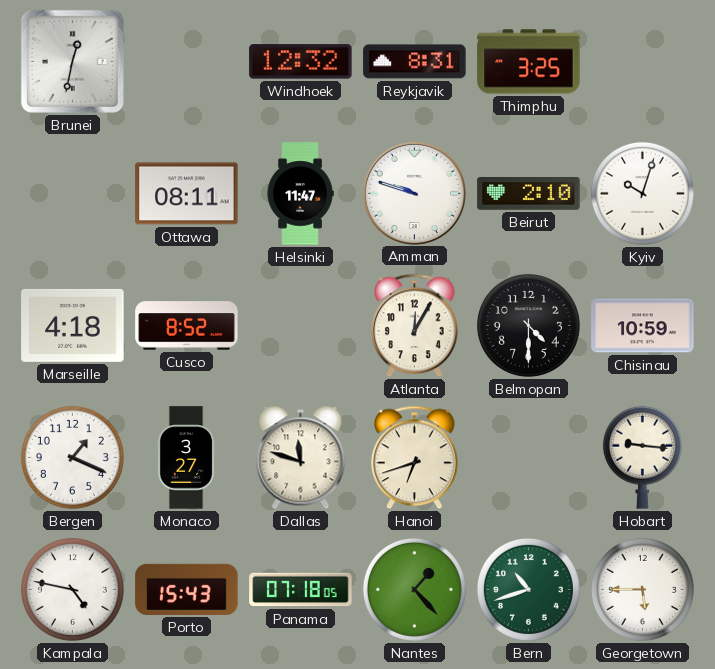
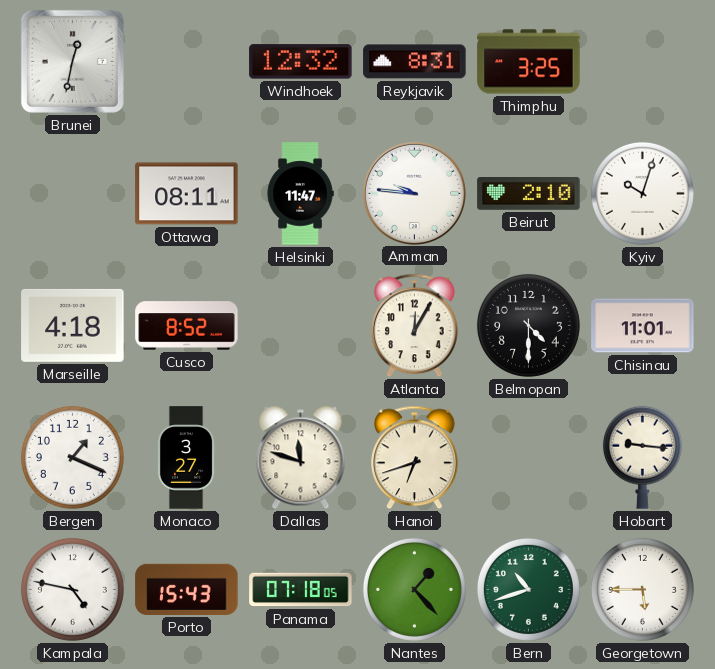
Amman: 9:48 -> 9:46
Chisinau: 10:59 -> 11:01
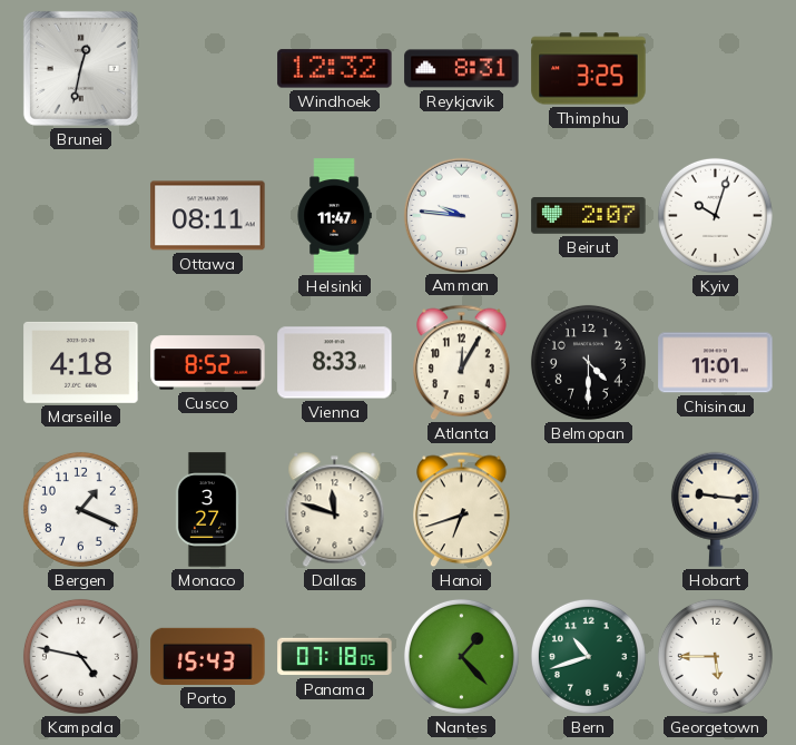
Beirut: 2:10 -> 2:07
Vienna: none -> 8:33
